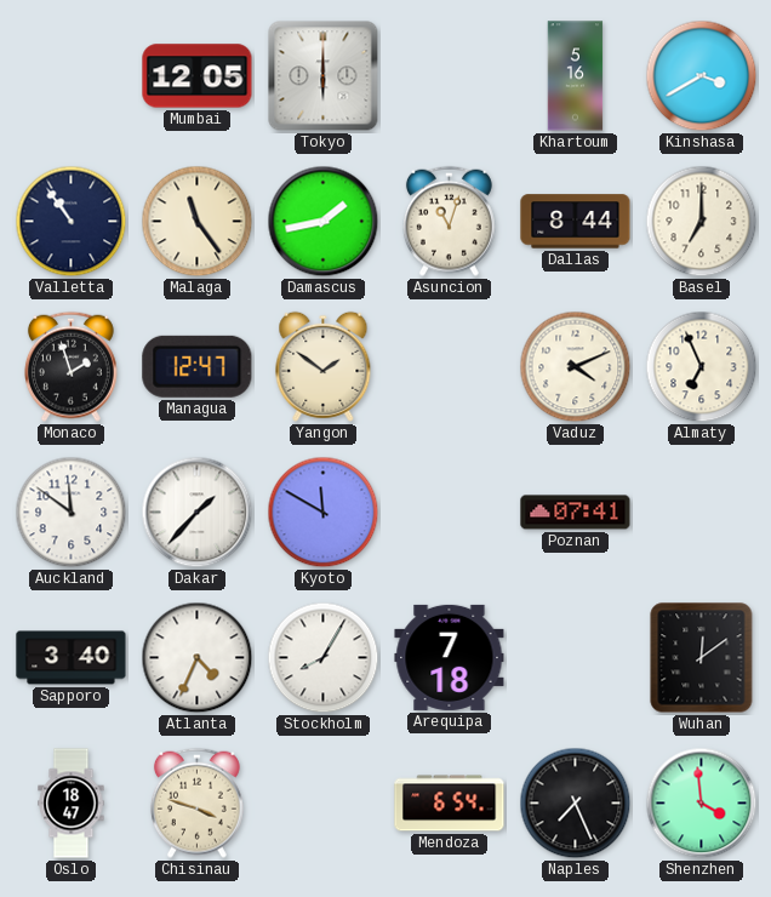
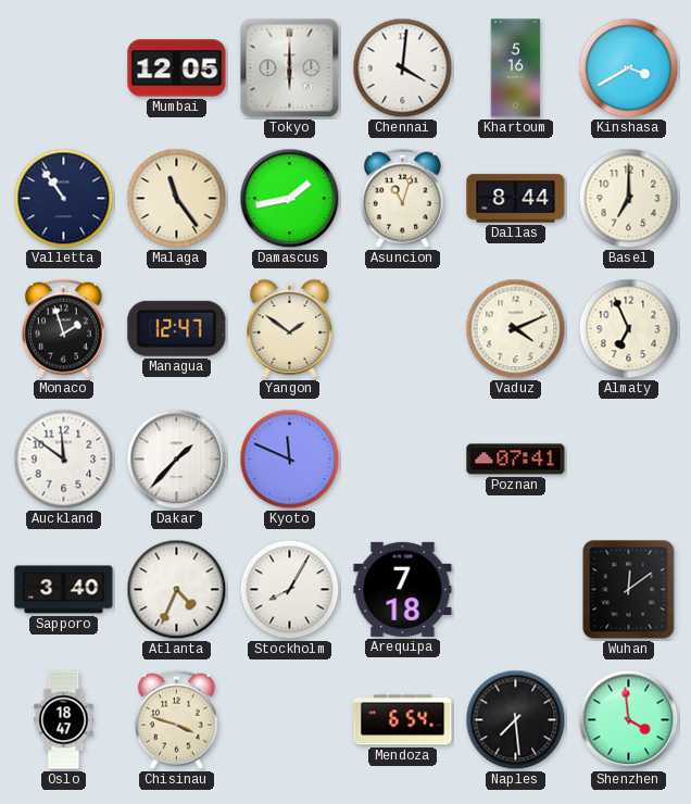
Chennai: none -> 4:01
Kyoto: 11:50 -> 11:49
Naples: 7:26 -> 7:29
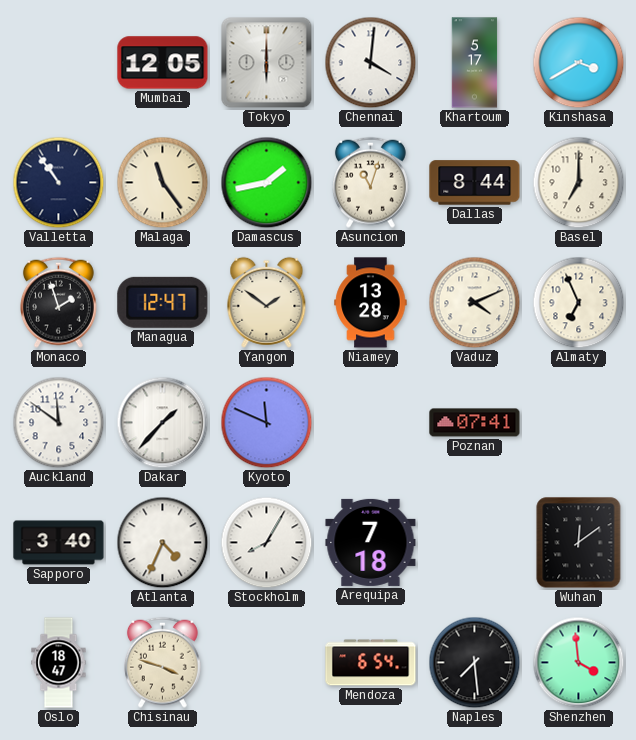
Khartoum: 5:16 -> 5:17
Niamey: none -> 13:28
